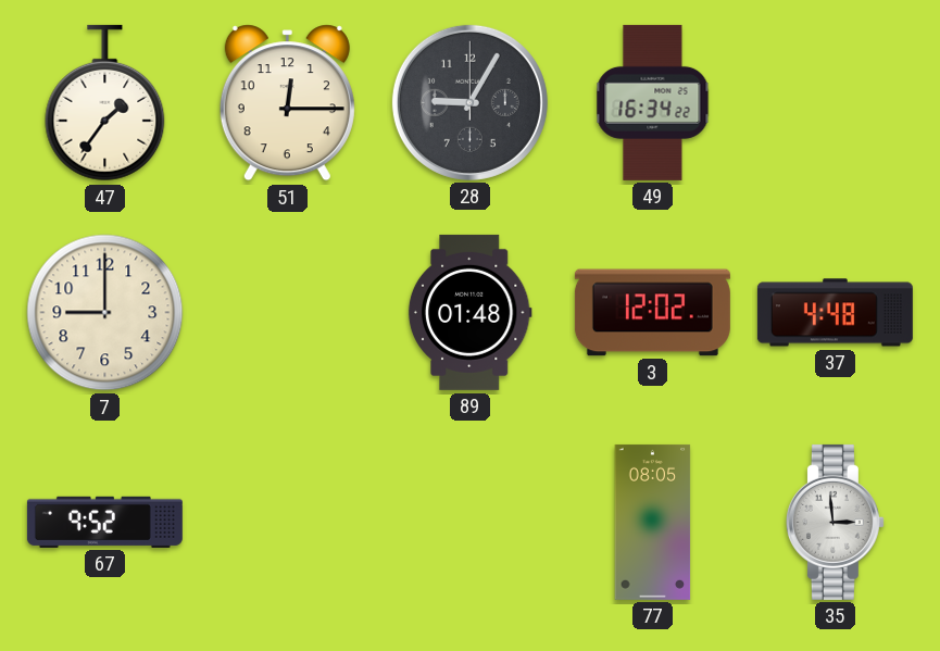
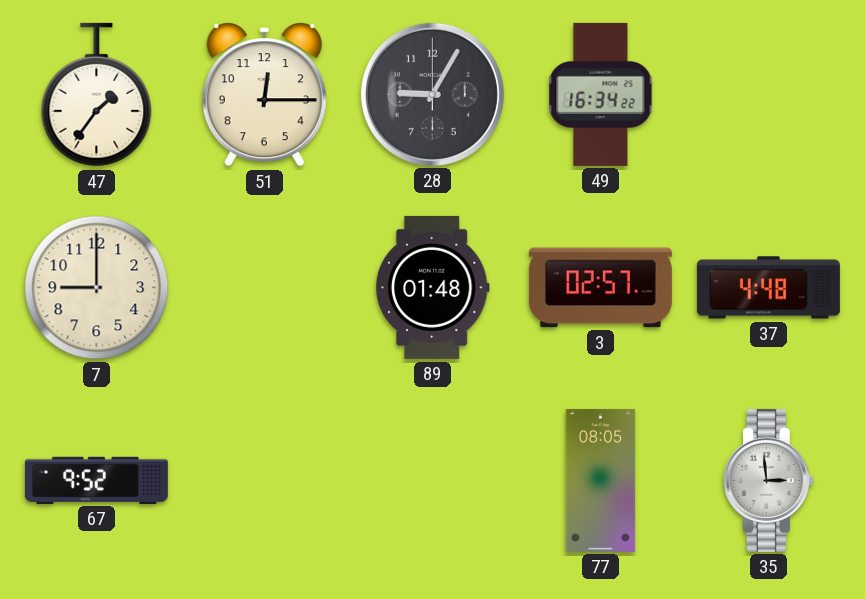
3: 12:02 -> 02:57
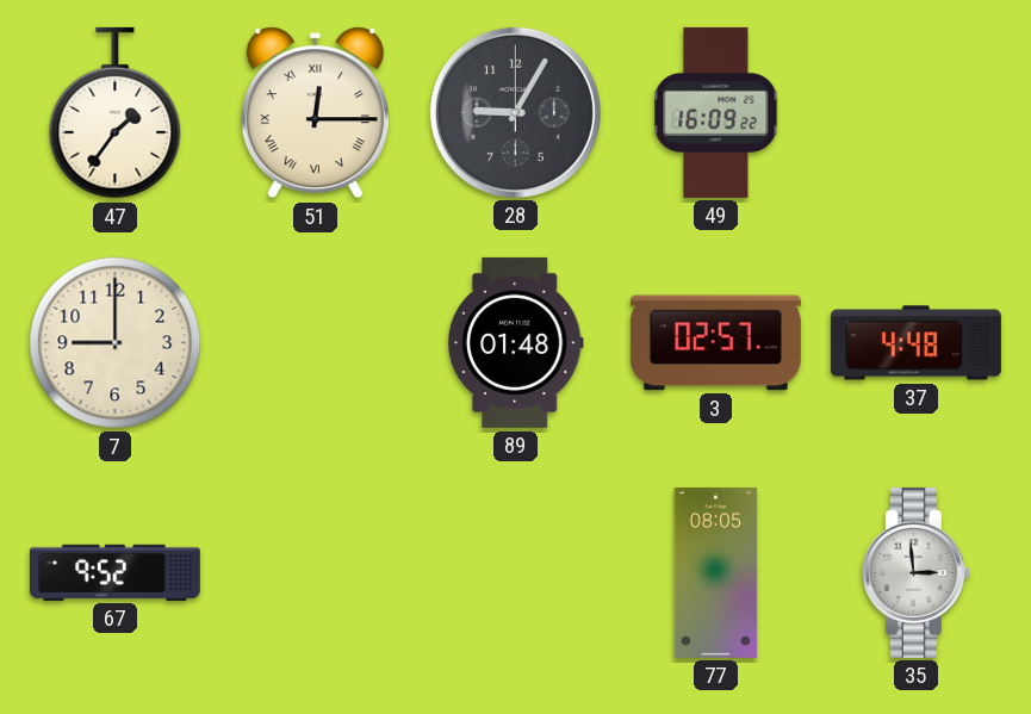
51 numerals: Arabic -> Roman
49: 16:34 -> 16:09
